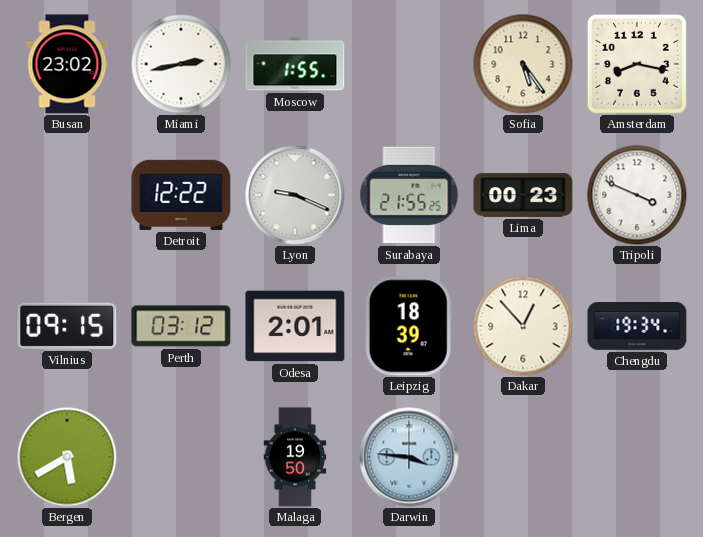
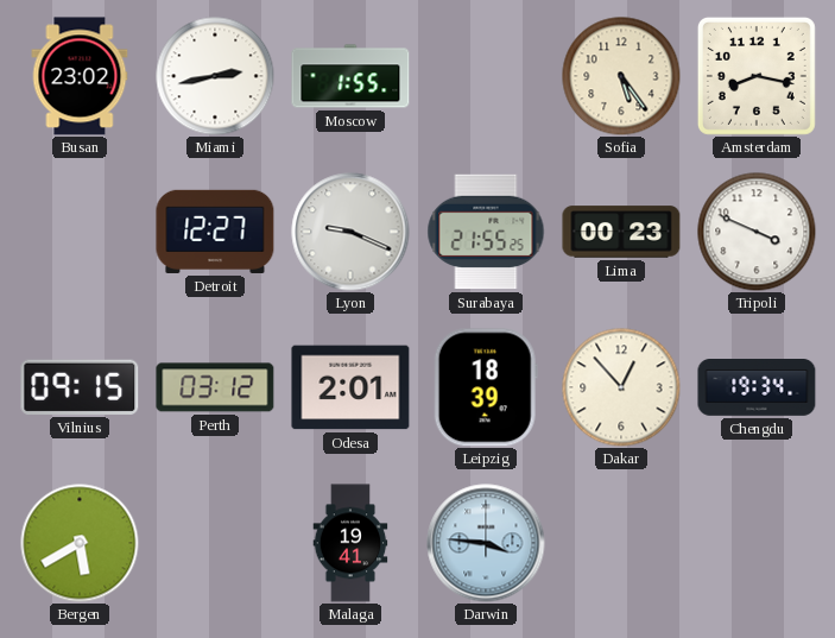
Detroit: 12:22 -> 12:27
Malaga: 19:50 -> 19:41
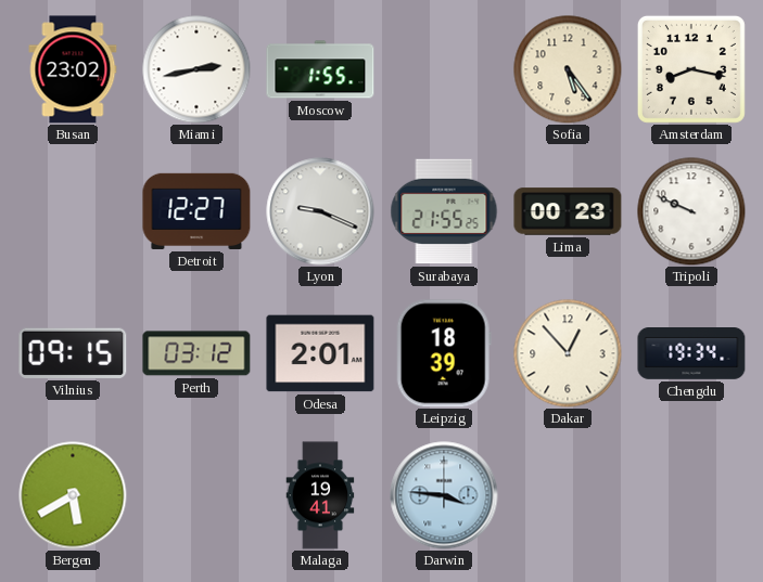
Tripoli: 3:49 -> 9:49
